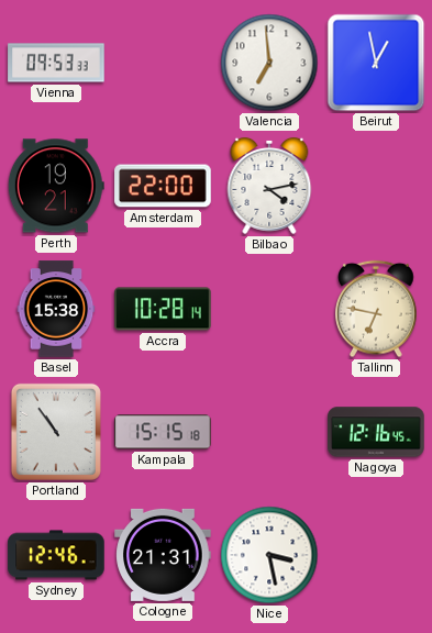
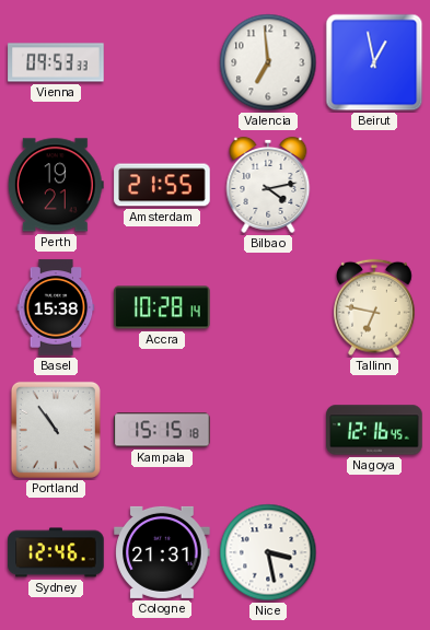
Amsterdam: 22:00 -> 21:55
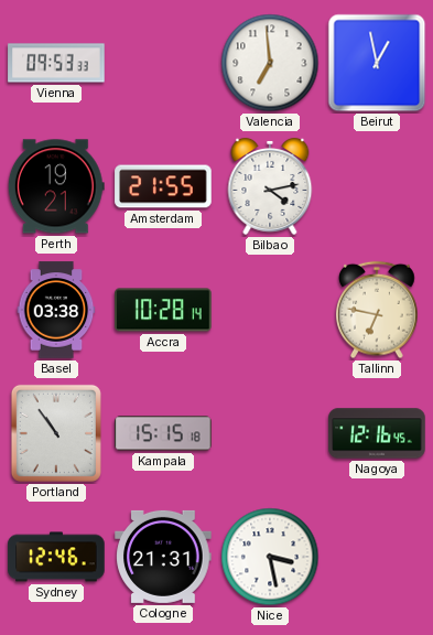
Basel: 15:38 -> 03:38
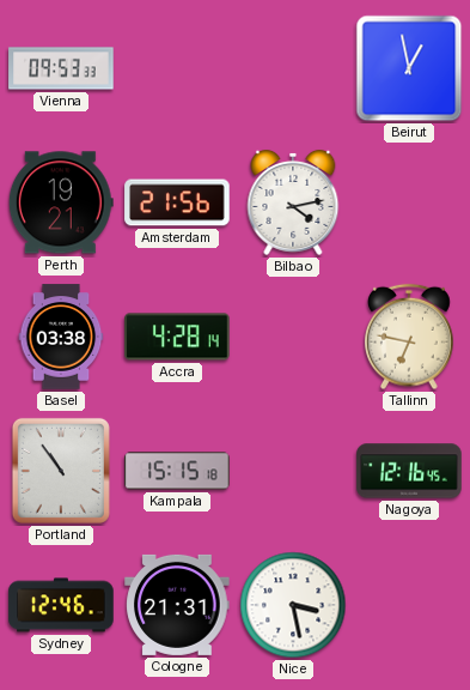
Valencia: 6:59 -> none
Amsterdam: 21:55 -> 21:56
Accra: 10:28 -> 4:28
